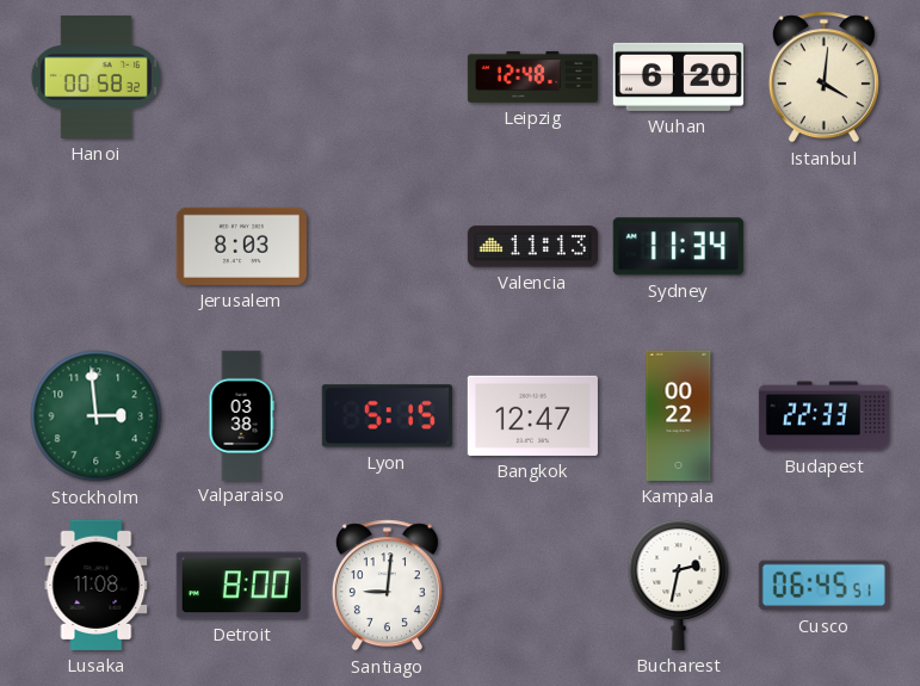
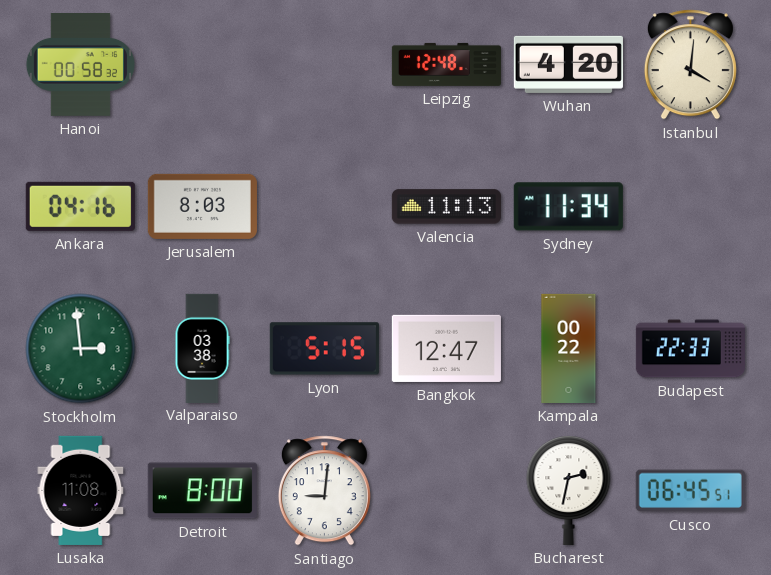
Wuhan: 6:20 -> 4:20
Ankara: none -> 04:16
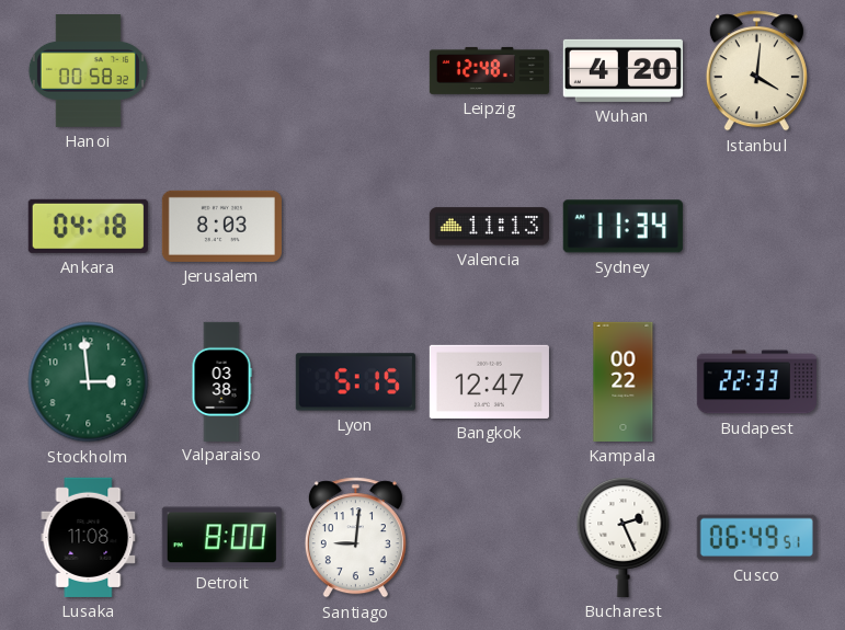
Ankara: 04:16 -> 04:18
Bucharest: 2:32 -> 2:26
Cusco: 06:45 -> 06:49
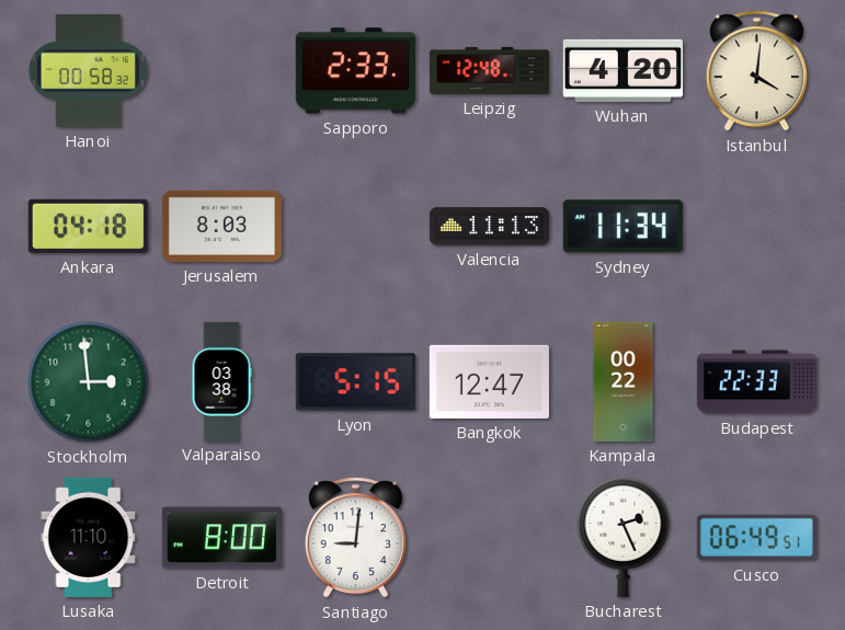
Sapporo: none -> 2:33
Lusaka: 11:08 -> 11:10
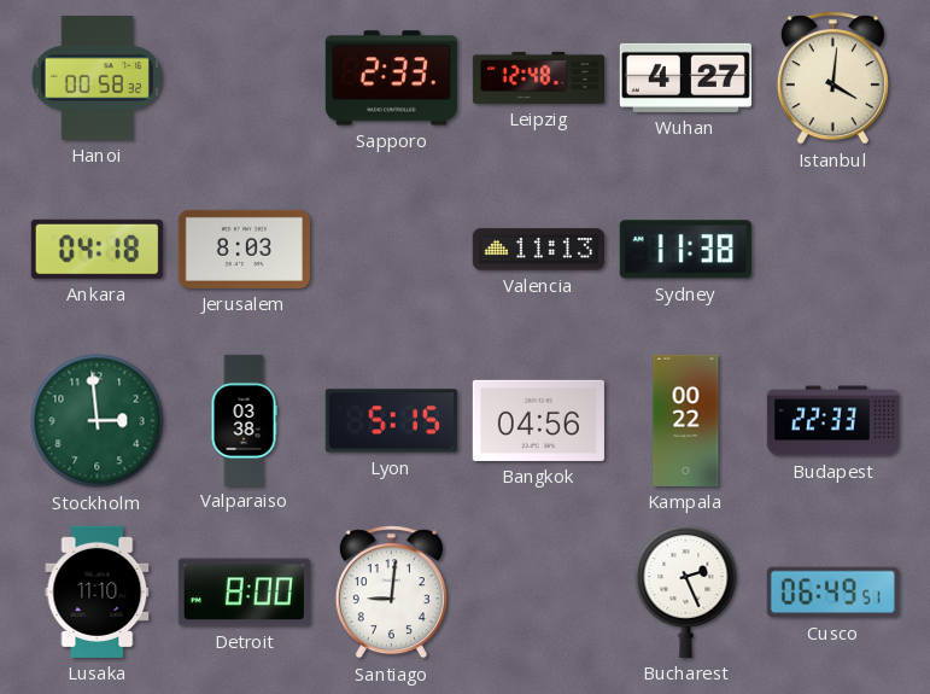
Wuhan: 4:20 -> 4:27
Sydney: 11:34 -> 11:38
Bangkok: 12:47 -> 04:56
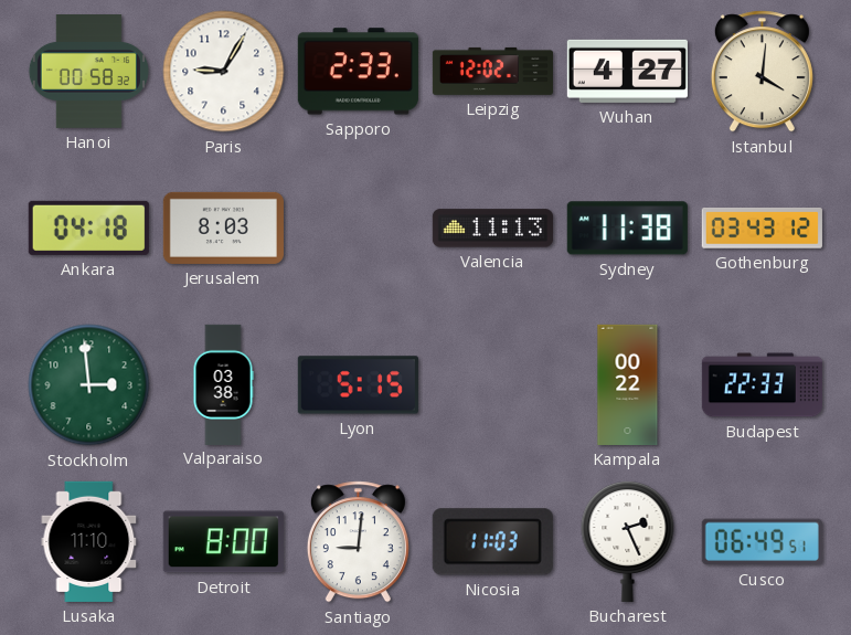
Paris: none -> 9:05
Leipzig: 12:48 -> 12:02
Gothenburg: none -> 03:43
Bangkok: 04:56 -> none
Nicosia: none -> 11:03
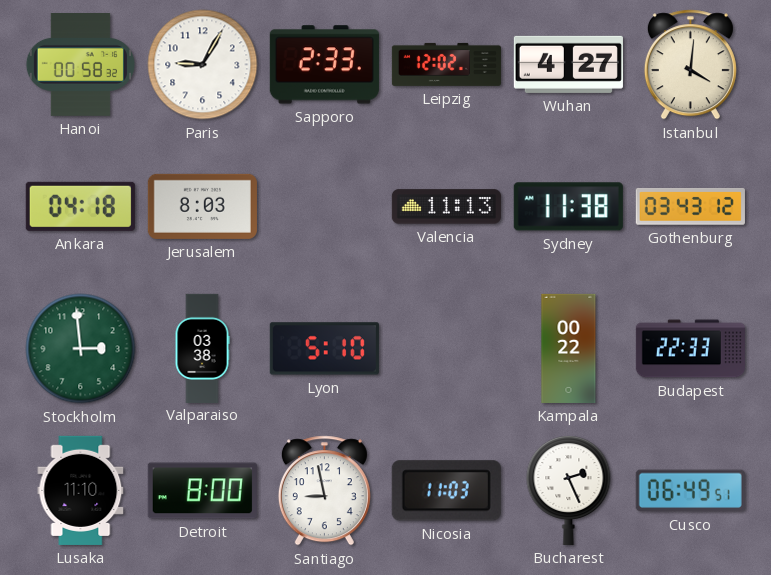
Lyon: 5:15 -> 5:10
Santiago: 9:01 -> 8:58
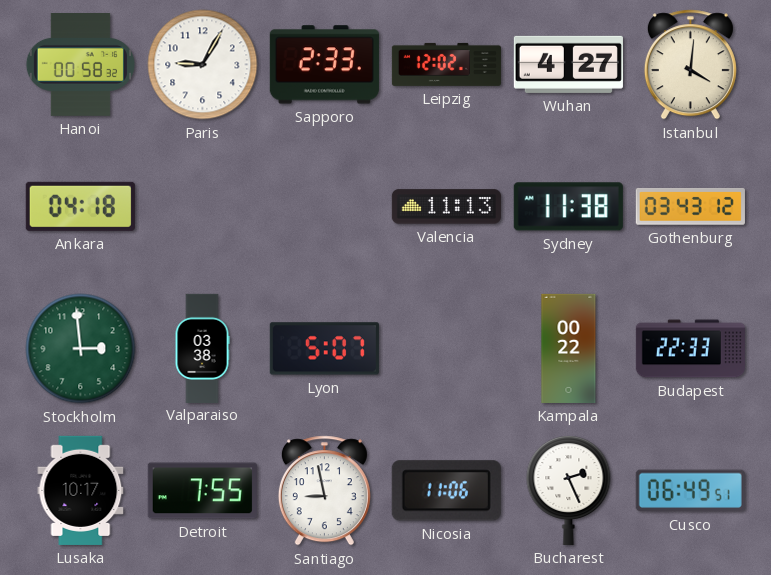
Jerusalem: 8:03 -> none
Lyon: 5:10 -> 5:07
Lusaka: 11:10 -> 10:17
Detroit: 8:00 -> 7:55
Nicosia: 11:03 -> 11:06
